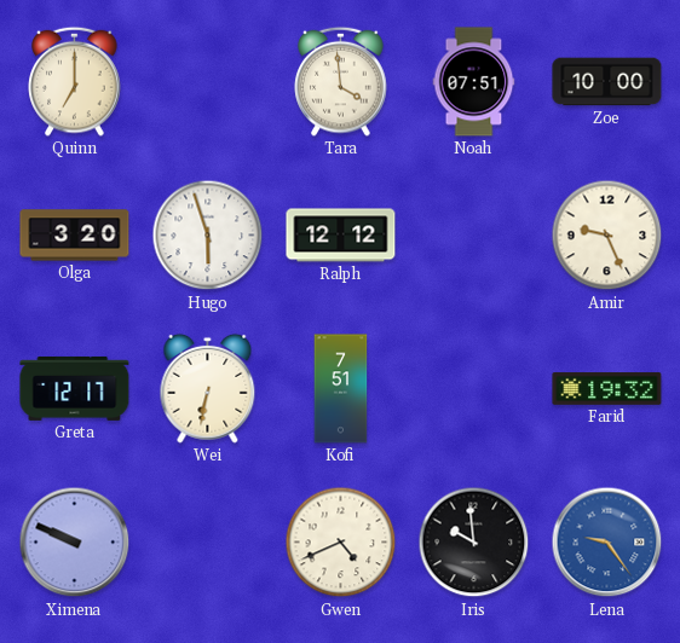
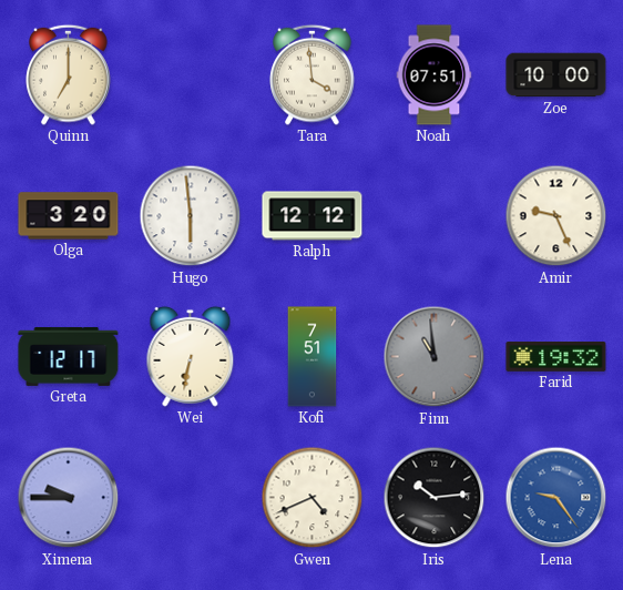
Hugo: 5:57 -> 5:59
Finn: none -> 10:59
Ximena: 9:49 -> 9:45
Iris: 9:59 -> 10:14
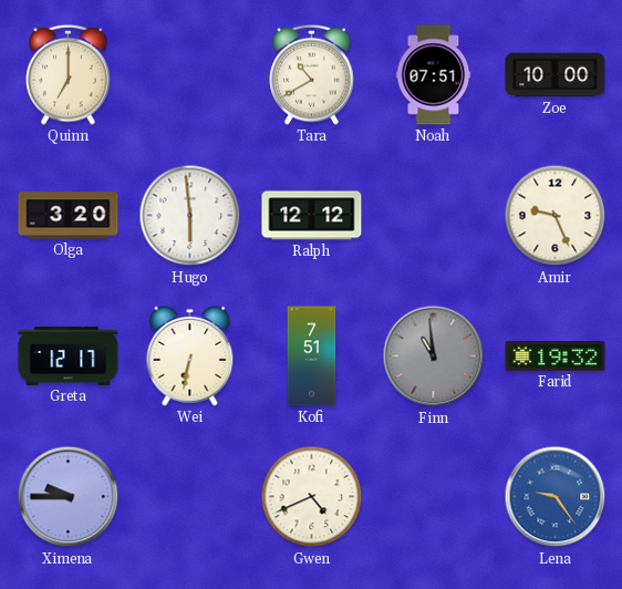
Tara: 3:59 -> 10:40
Iris: 10:14 -> none
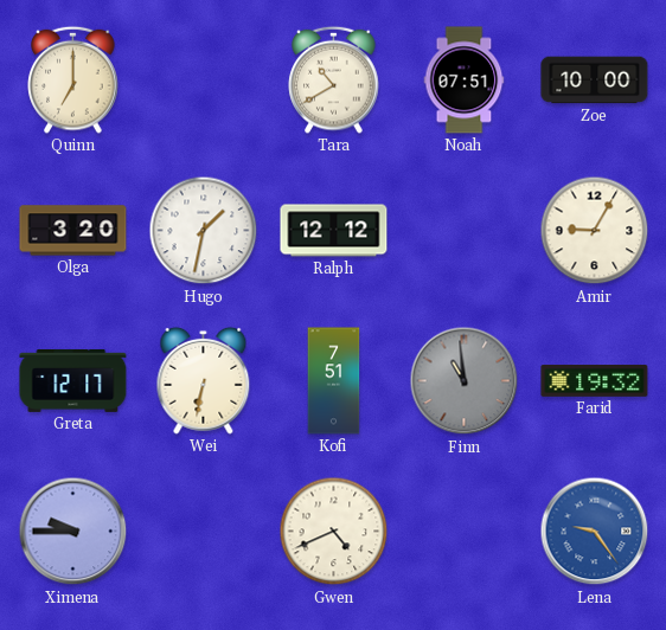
Hugo: 5:59 -> 1:32
Amir: 9:26 -> 9:05
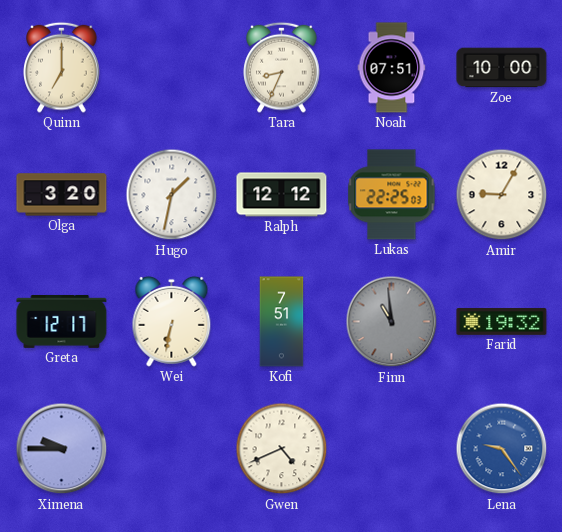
Tara: 10:40 -> 8:34
Lukas: none -> 22:25
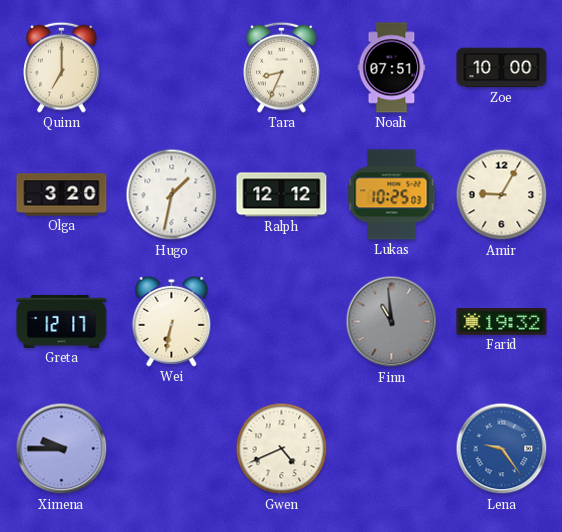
Lukas: 22:25 -> 10:25
Kofi: 7:51 -> none
